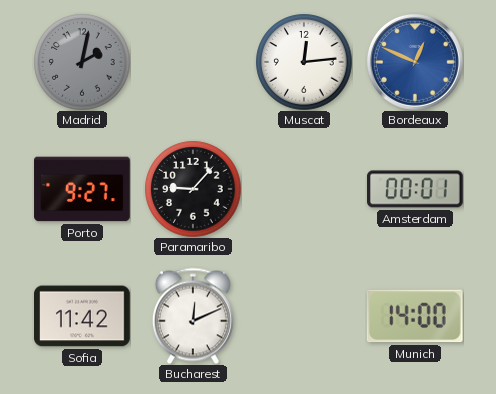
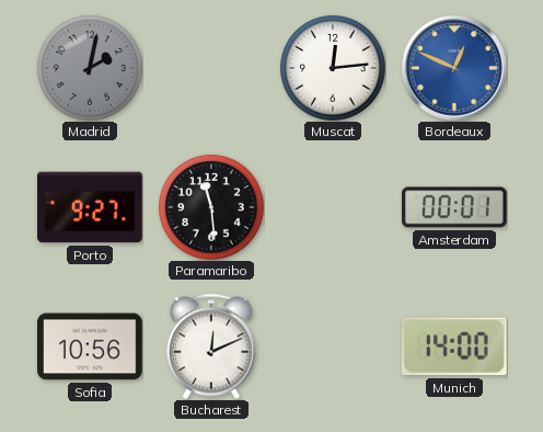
Paramaribo: 9:07 -> 11:29
Sofia: 11:42 -> 10:56
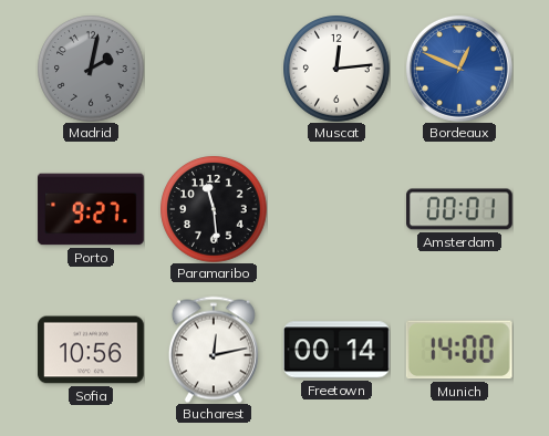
Bucharest: 12:11 -> 12:13
Freetown: none -> 00:14
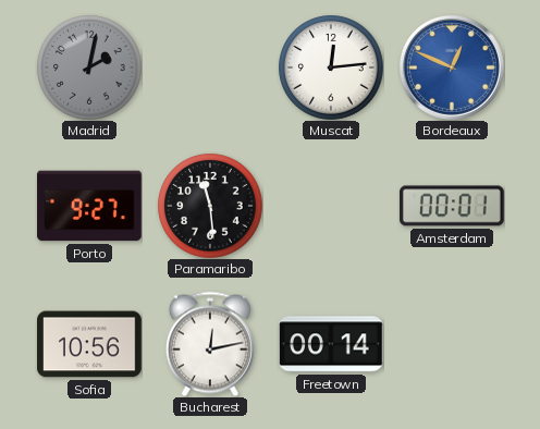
Munich: 14:00 -> none
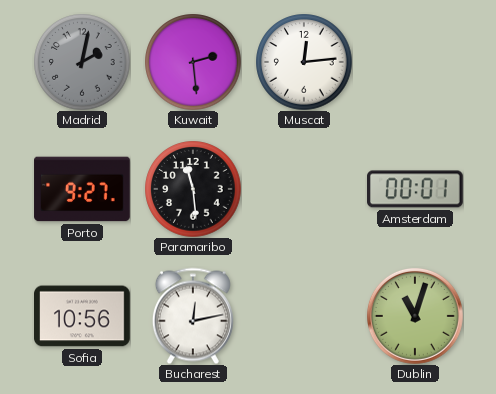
Kuwait: none -> 2:29
Bordeaux: 12:49 -> none
Freetown: 00:14 -> none
Dublin: none -> 11:03
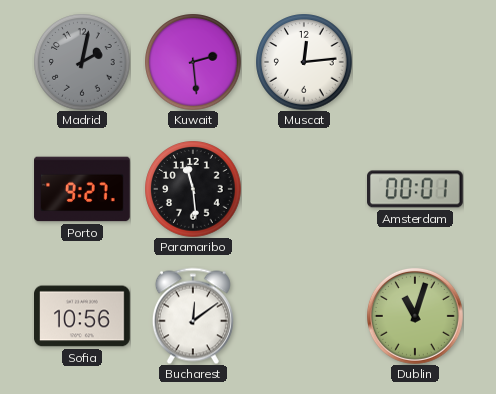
Bucharest: 12:13 -> 12:09
